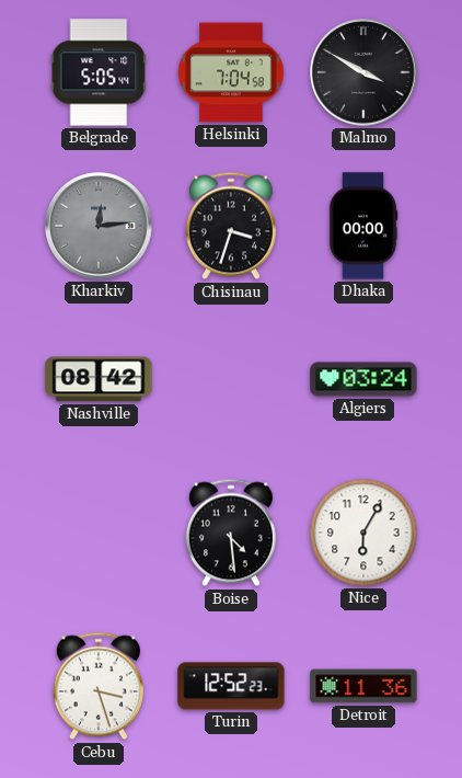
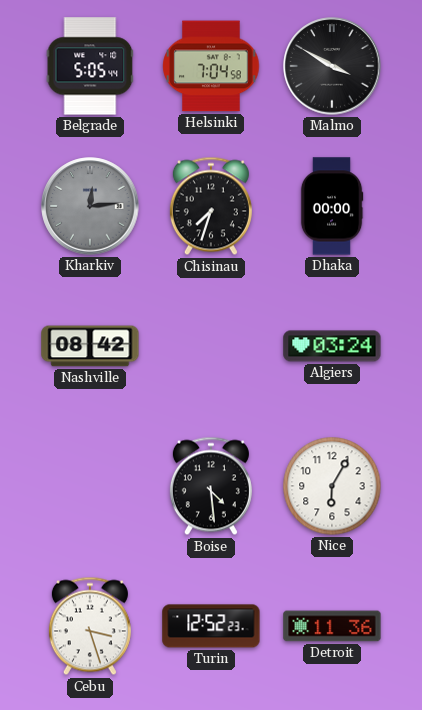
Chisinau: 3:33 -> 7:33
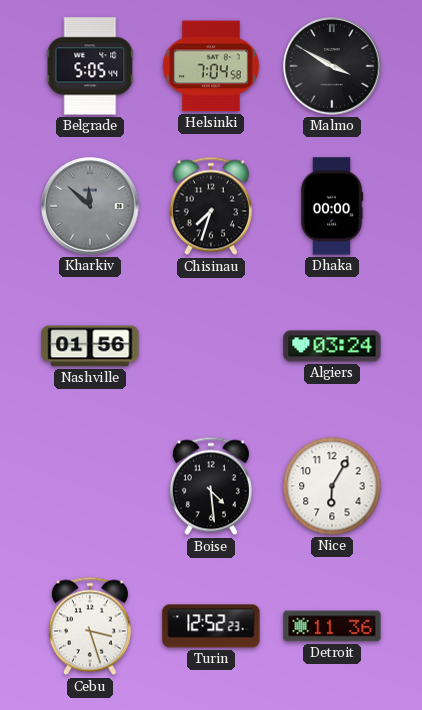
Kharkiv: 12:14 -> 11:52
Nashville: 08:42 -> 01:56
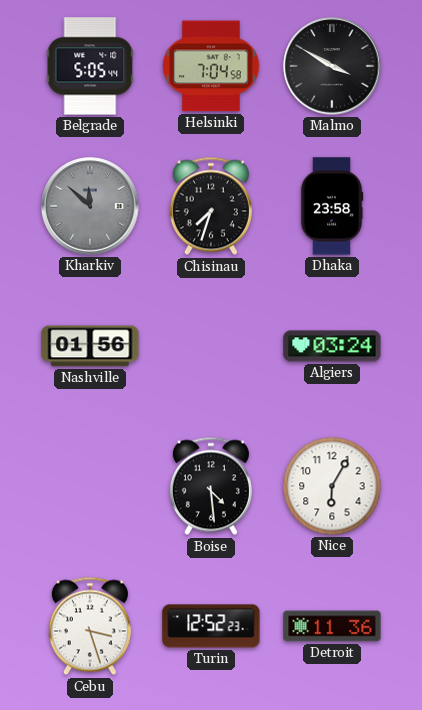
Dhaka: 00:00 -> 23:58
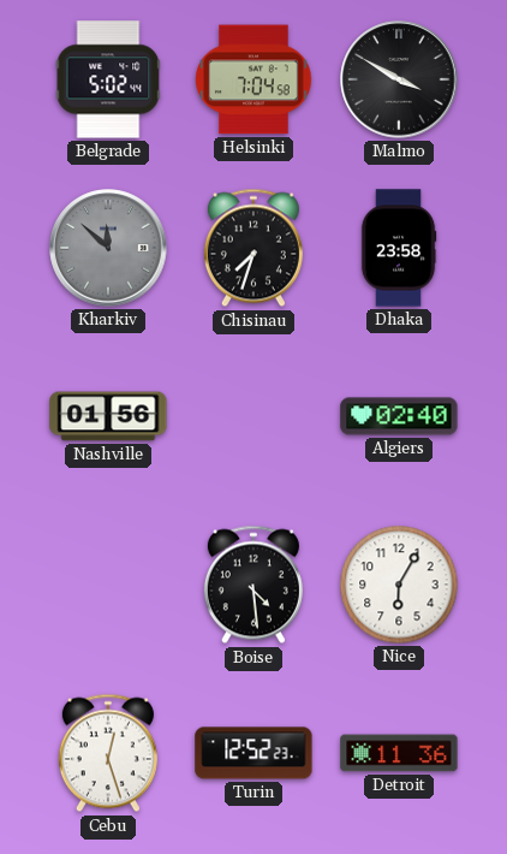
Belgrade: 5:05 -> 5:02
Algiers: 03:24 -> 02:40
Cebu: 3:27 -> 12:27
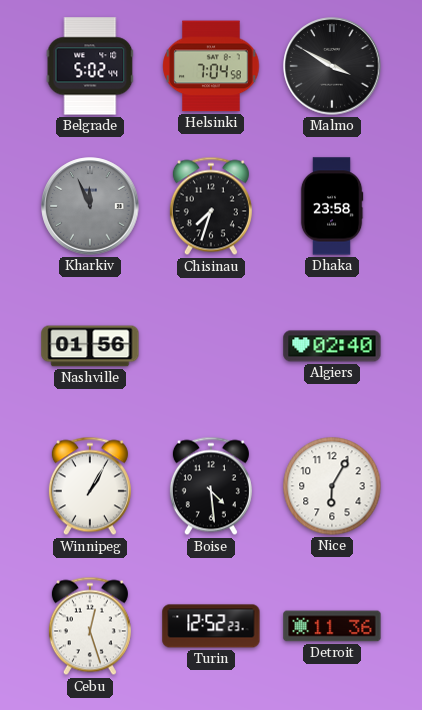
Kharkiv: 11:52 -> 11:56
Winnipeg: none -> 1:05
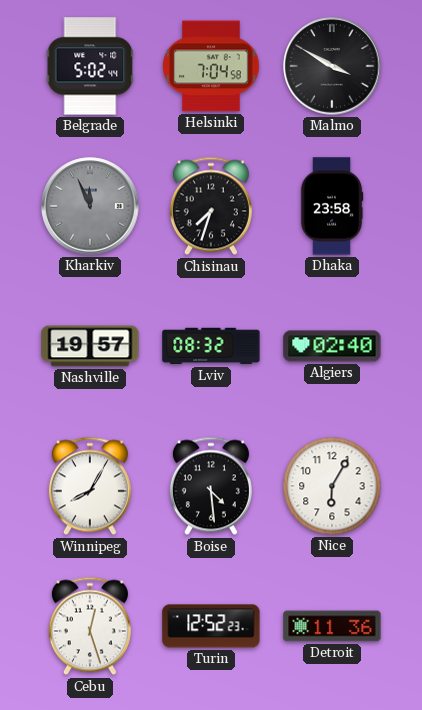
Nashville: 01:56 -> 19:57
Lviv: none -> 08:32
Winnipeg: 1:05 -> 8:05
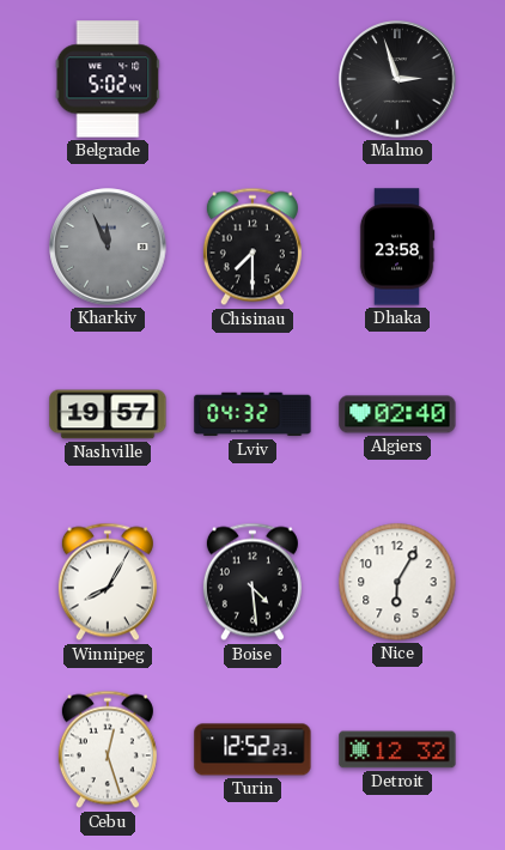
Helsinki: 7:04 -> none
Malmo: 3:50 -> 2:57
Chisinau: 7:33 -> 7:30
Lviv: 08:32 -> 04:32
Detroit: 11:36 -> 12:32
